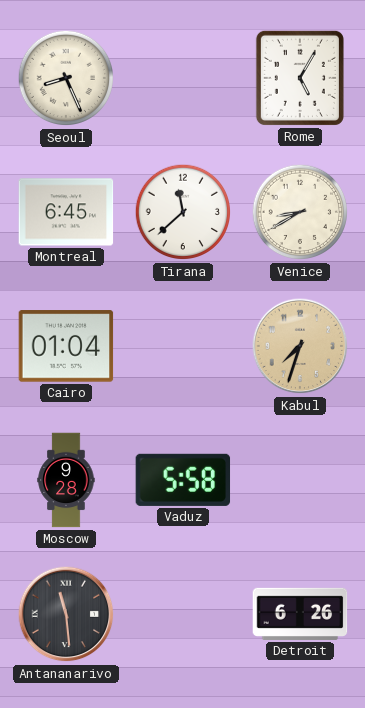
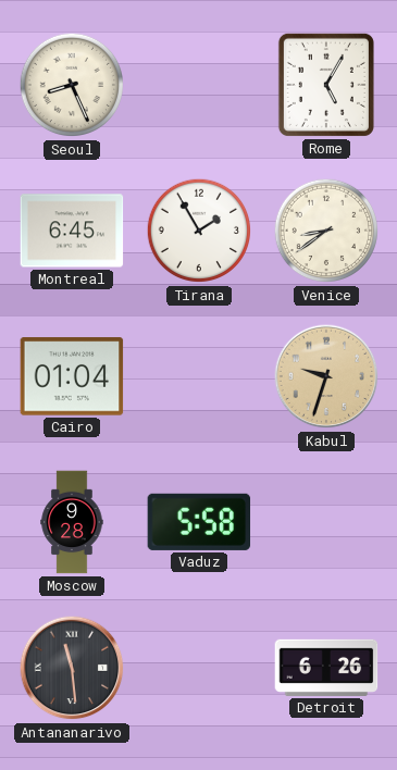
Tirana: 11:38 -> 1:55
Venice: 8:40 -> 8:39
Kabul: 7:33 -> 9:33
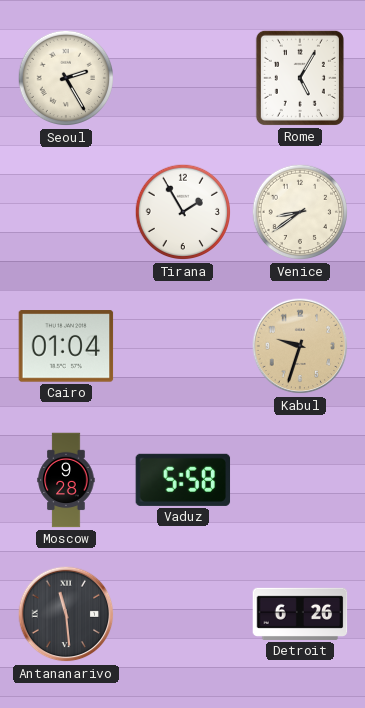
Seoul: 8:26 -> 2:25
Montreal: 6:45 -> none
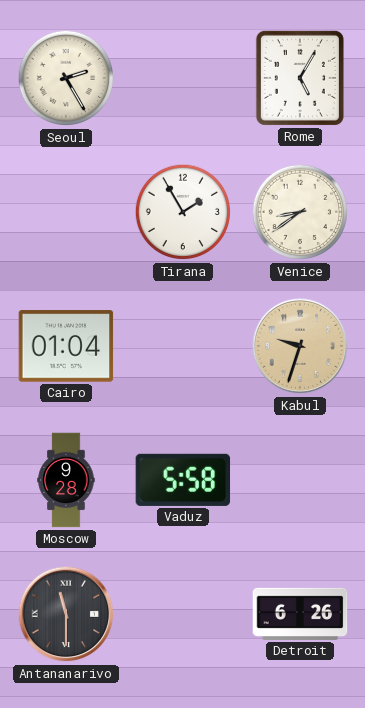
Antananarivo: 11:29 -> 11:30
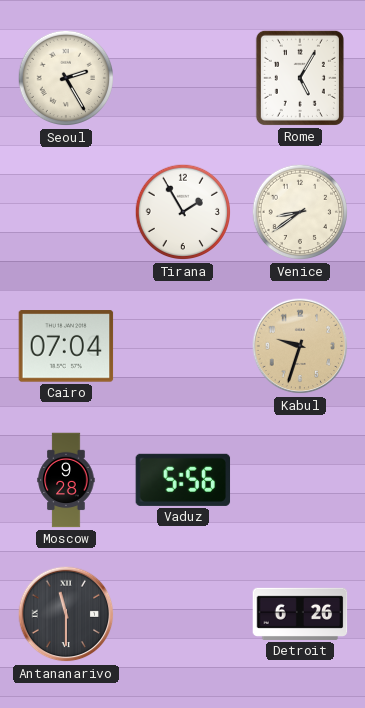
Cairo: 01:04 -> 07:04
Vaduz: 5:58 -> 5:56
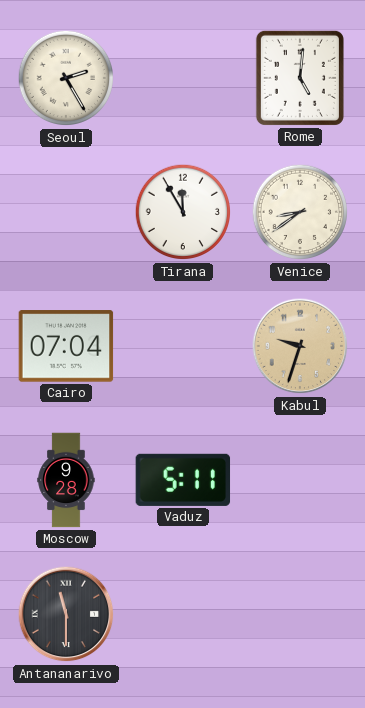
Rome: 5:05 -> 5:01
Tirana: 1:55 -> 11:55
Vaduz: 5:56 -> 5:11
Detroit: 6:26 -> none
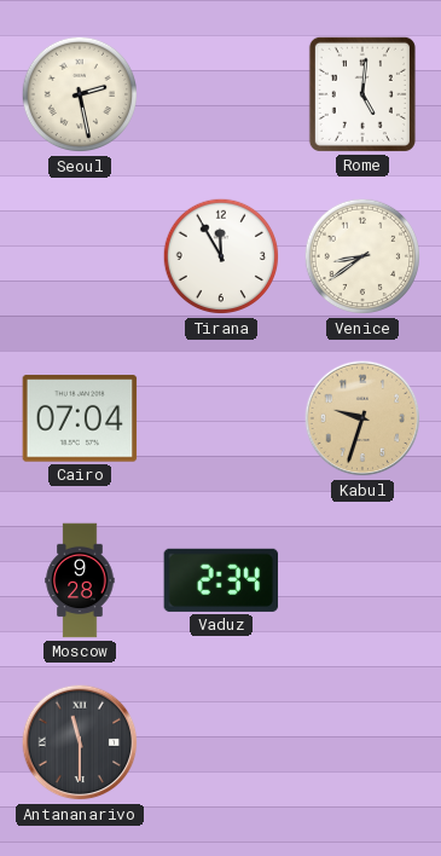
Seoul: 2:25 -> 2:28
Vaduz: 5:11 -> 2:34
